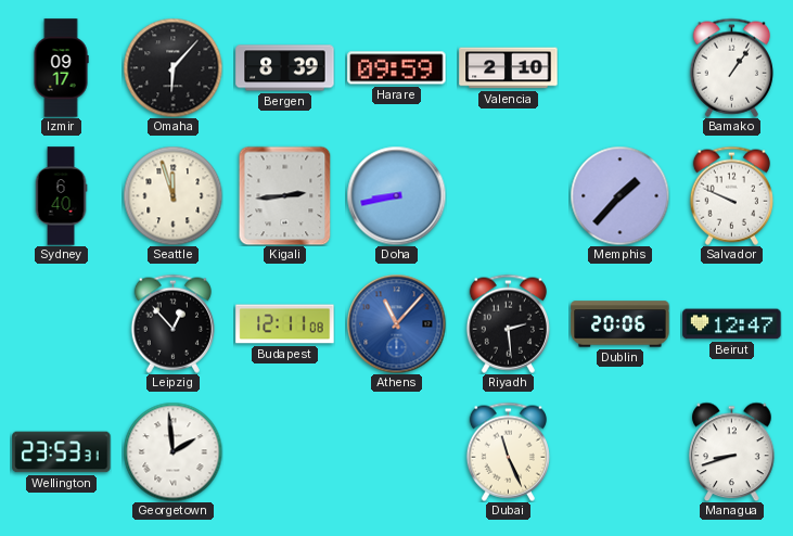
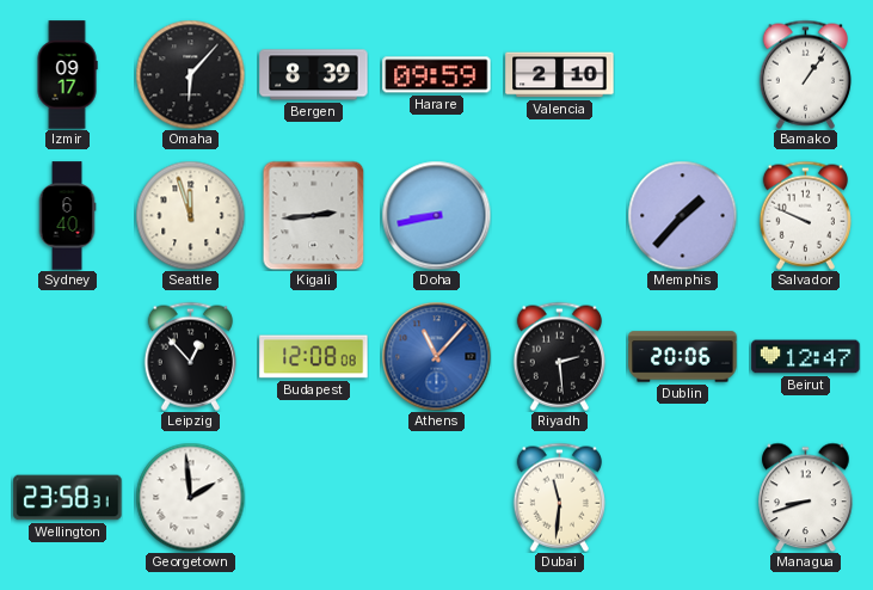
Budapest: 12:11 -> 12:08
Wellington: 23:53 -> 23:58
Dubai: 11:26 -> 11:31
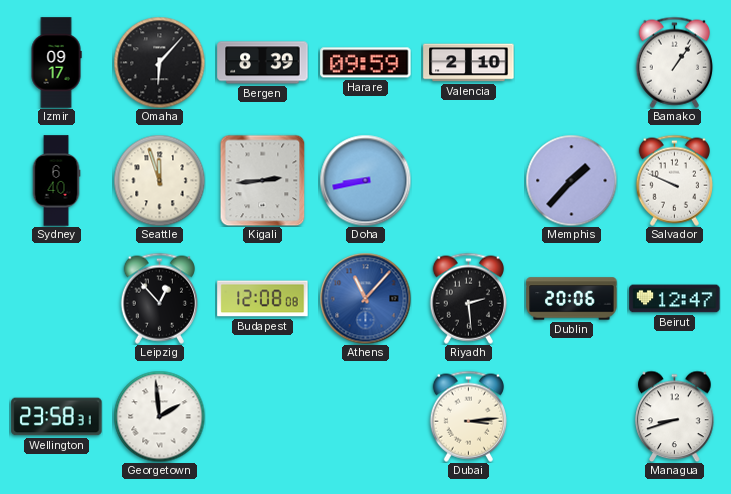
Dubai: 11:31 -> 3:14
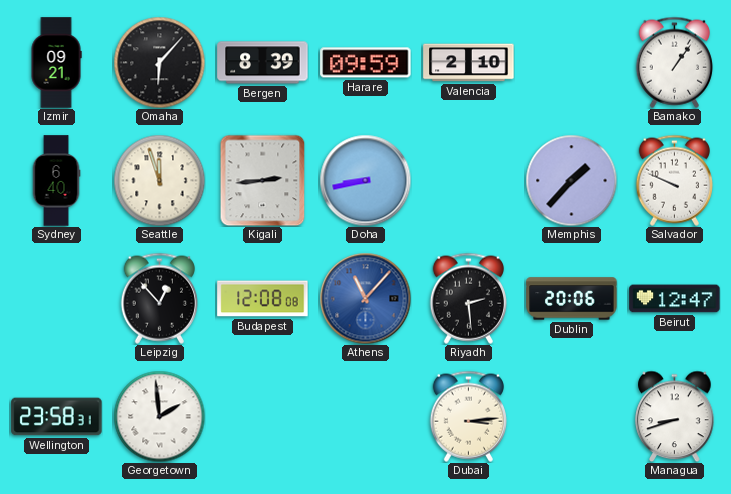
Izmir: 09:17 -> 09:21
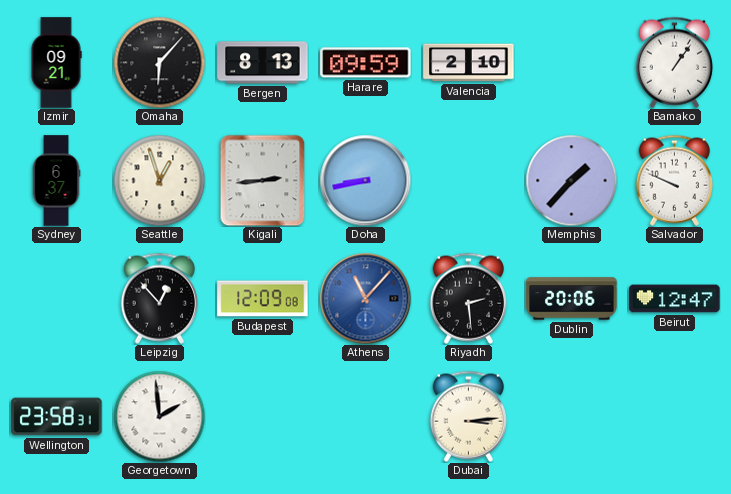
Bergen: 8:39 -> 8:13
Sydney: 6:40 -> 6:37
Seattle: 11:57 -> 12:57
Budapest: 12:08 -> 12:09
Managua: 8:42 -> none
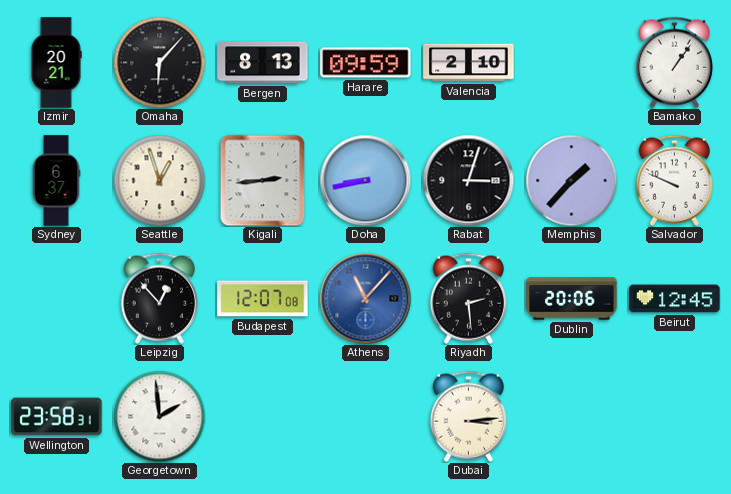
Izmir: 09:21 -> 20:21
Rabat: none -> 3:03
Budapest: 12:09 -> 12:07
Beirut: 12:47 -> 12:45
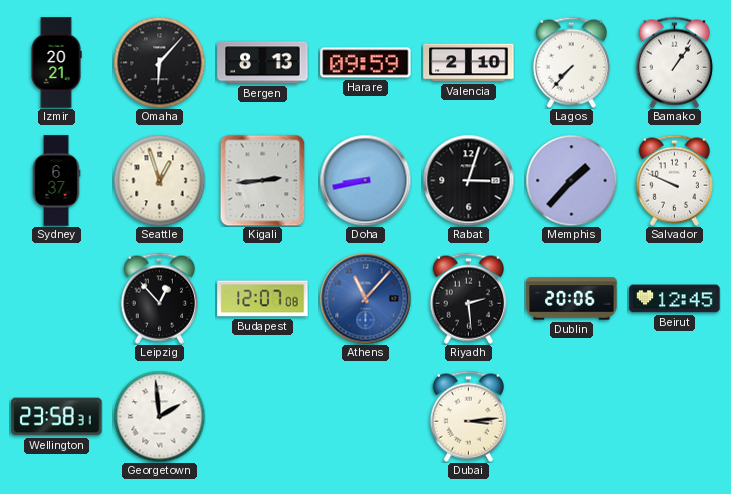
Lagos: none -> 7:37
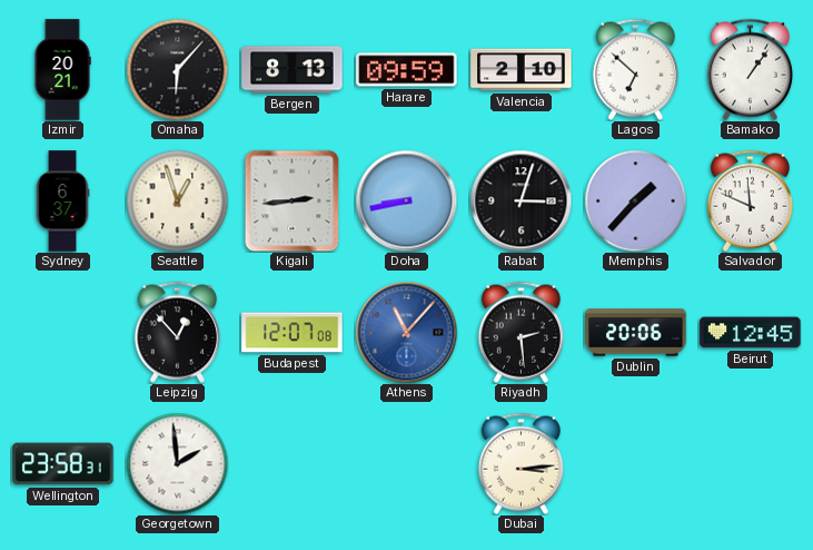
Lagos: 7:37 -> 6:52
Salvador: 9:49 -> 11:49
